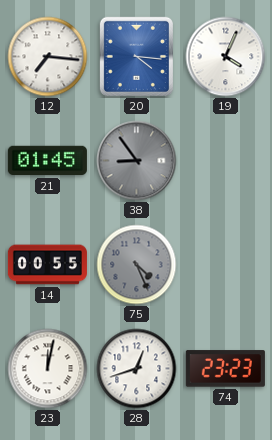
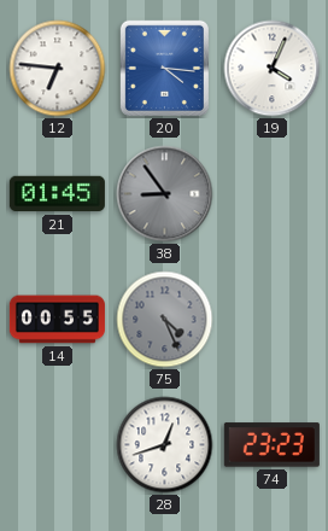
12: 7:16 -> 6:46
23: 12:02 -> none
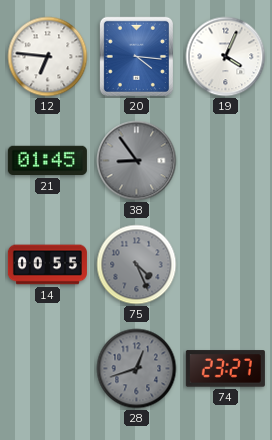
28 dial: white -> grey
74: 23:23 -> 23:27
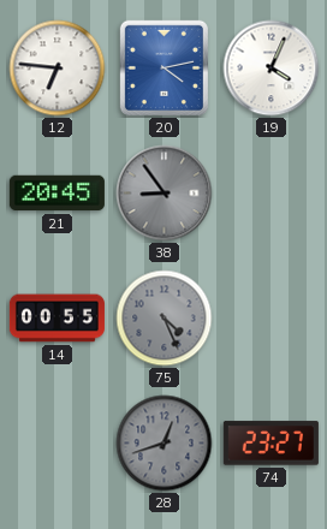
20: 4:16 -> 4:13
21: 01:45 -> 20:45
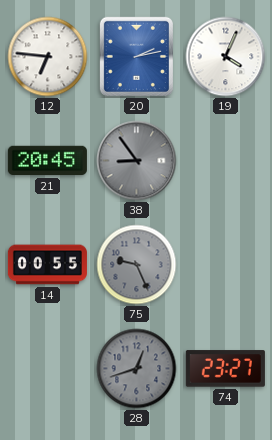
20: 4:13 -> 2:13
75: 4:26 -> 9:26
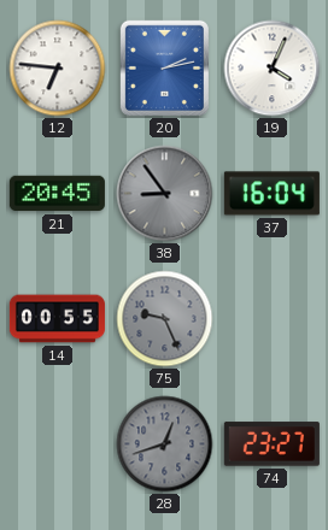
37: none -> 16:04
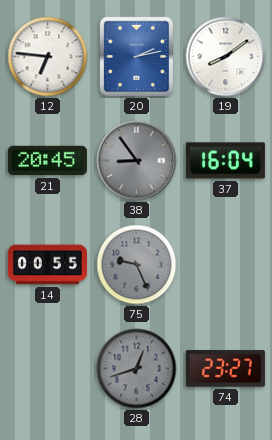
19: 4:04 -> 8:09
